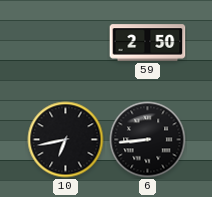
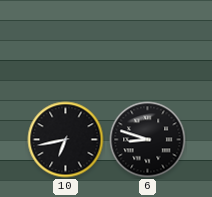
59: 2:50 -> none
6: 8:44 -> 8:48
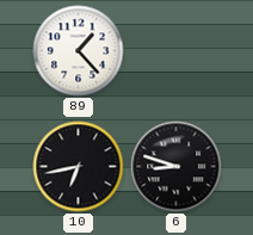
89: none -> 1:23
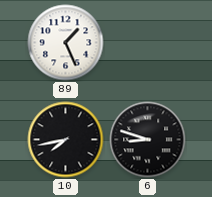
89: 1:23 -> 1:26
10: 6:43 -> 7:43
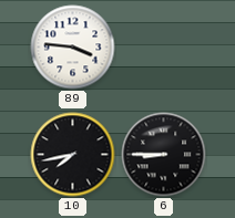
89: 1:26 -> 3:46
6: 8:48 -> 8:45
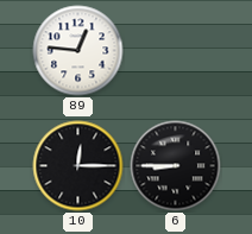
89: 3:46 -> 12:46
10: 7:43 -> 12:15
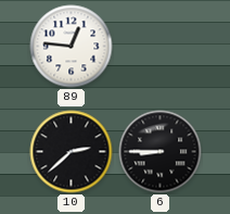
10: 12:15 -> 2:38
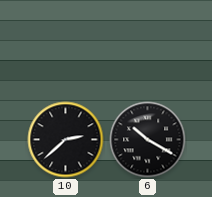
89: 12:46 -> none
6: 8:45 -> 10:20
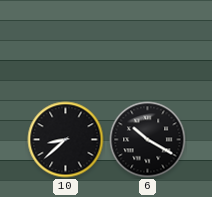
10: 2:38 -> 8:38
